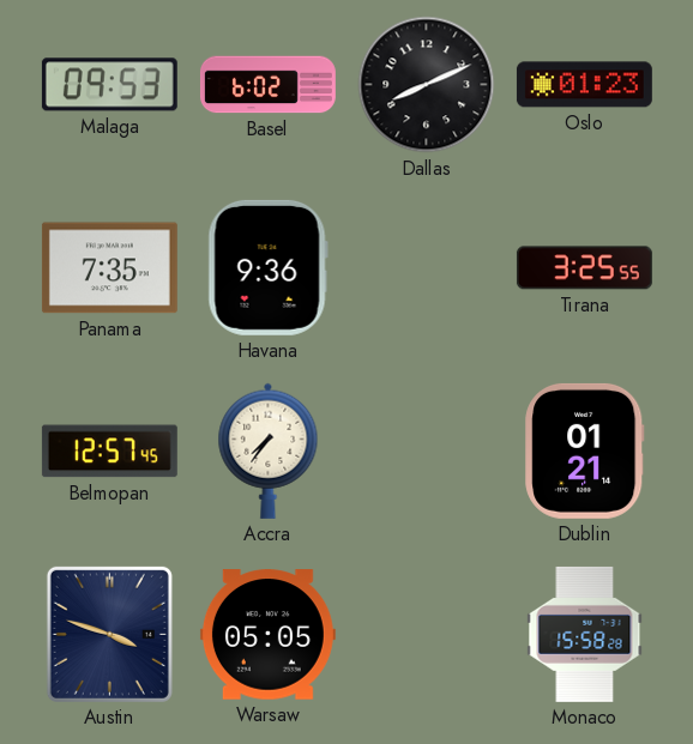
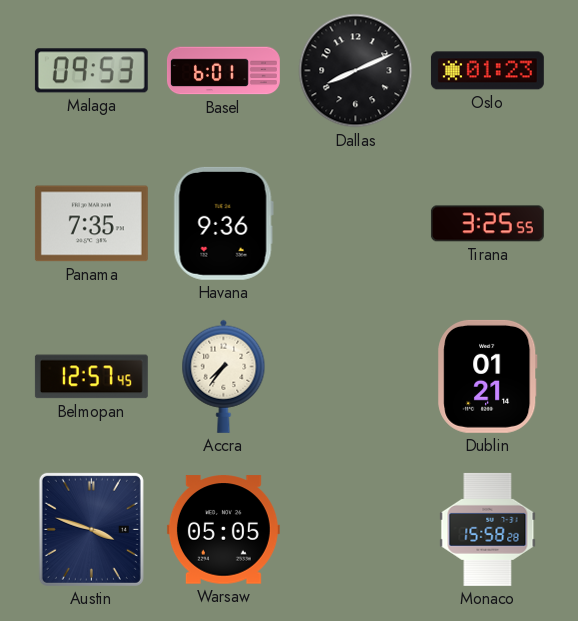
Basel: 6:02 -> 6:01
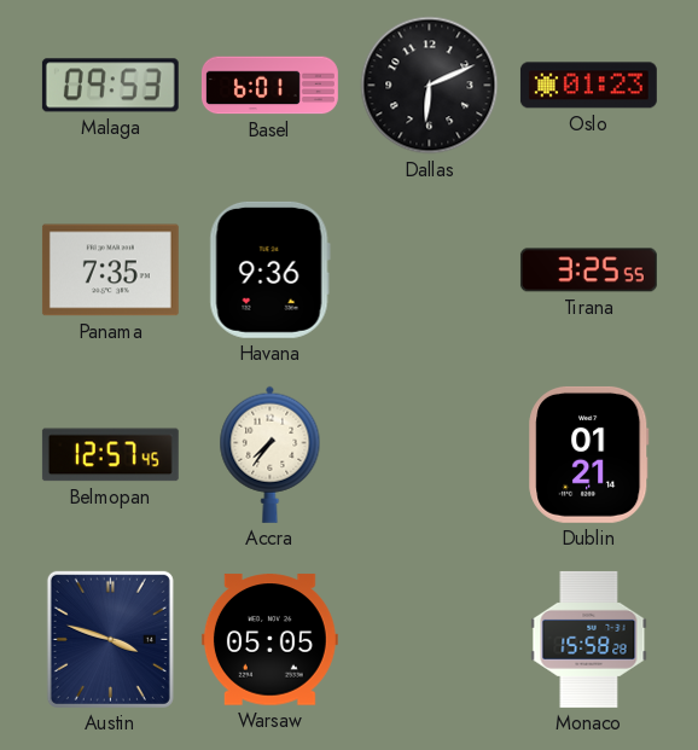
Dallas: 8:11 -> 6:11
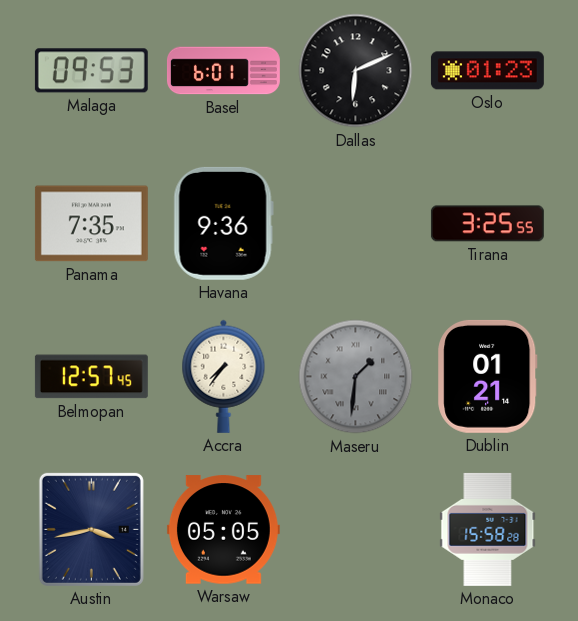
Maseru: none -> 1:31
Austin: 3:48 -> 3:43
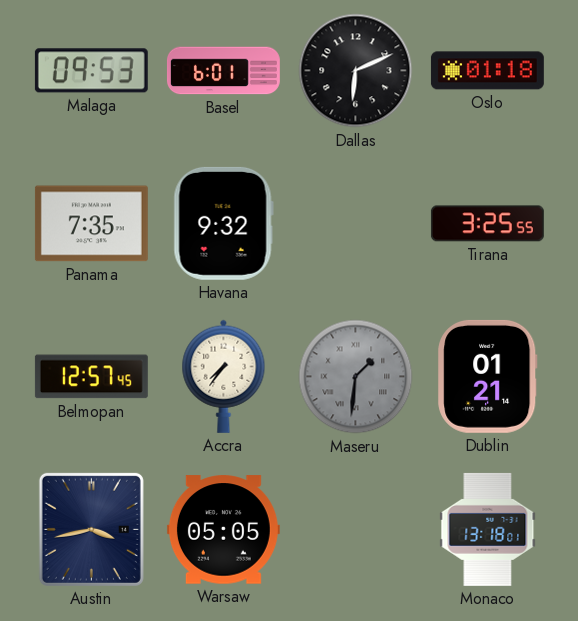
Oslo: 01:23 -> 01:18
Havana: 9:36 -> 9:32
Monaco: 15:58 -> 13:18
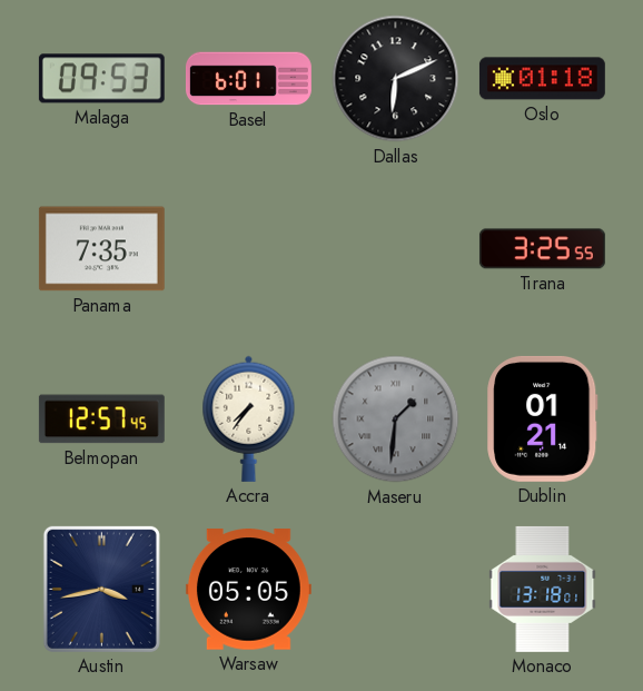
Havana: 9:32 -> none
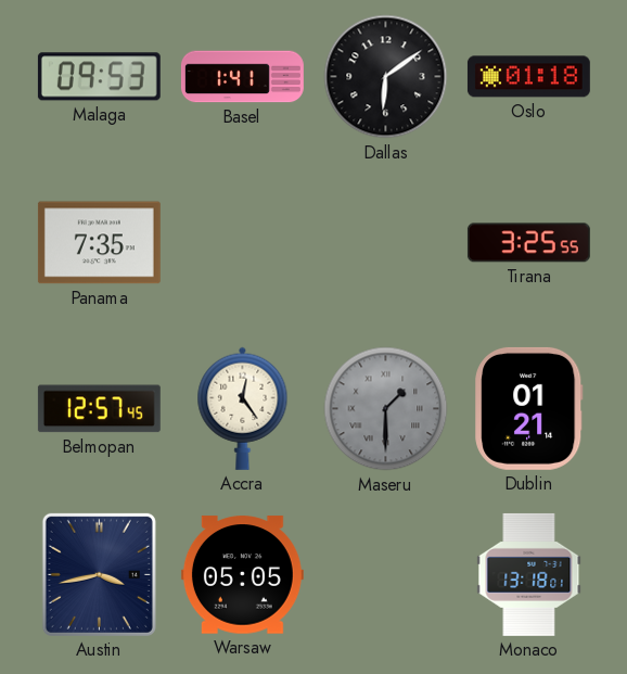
Basel: 6:01 -> 1:41
Dallas: 6:11 -> 6:09
Accra: 7:36 -> 12:24
Maseru: 1:31 -> 1:30
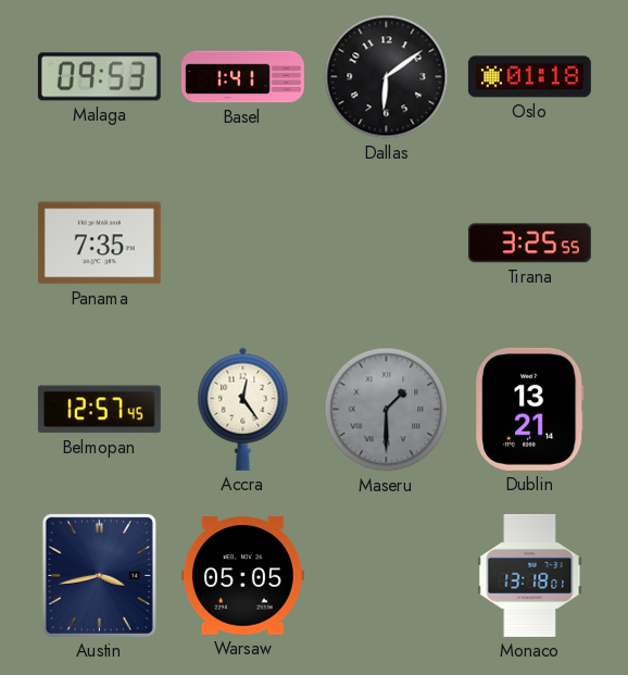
Dublin: 01:21 -> 13:21
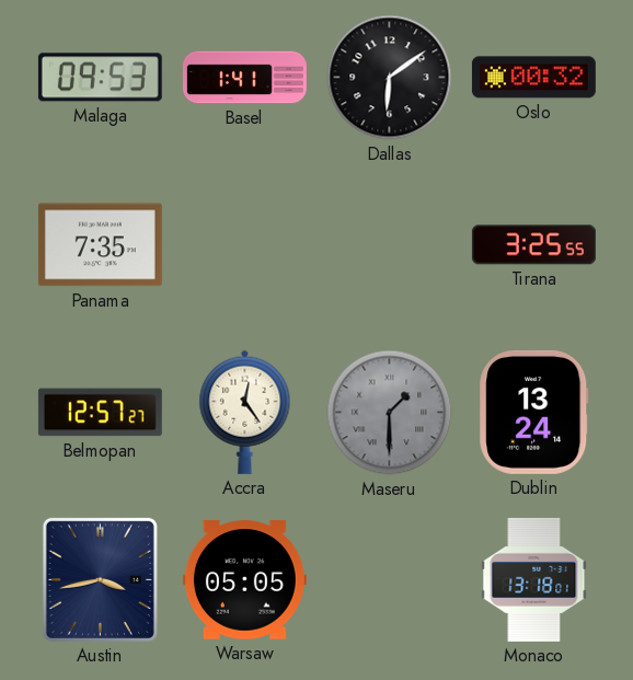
Oslo: 01:18 -> 00:32
Belmopan: 12:57:45 -> 12:57:27
Dublin: 13:21 -> 13:24
